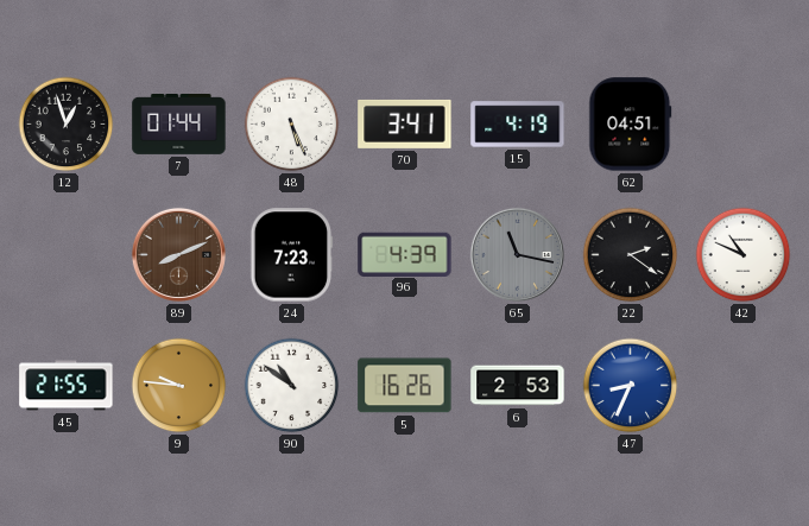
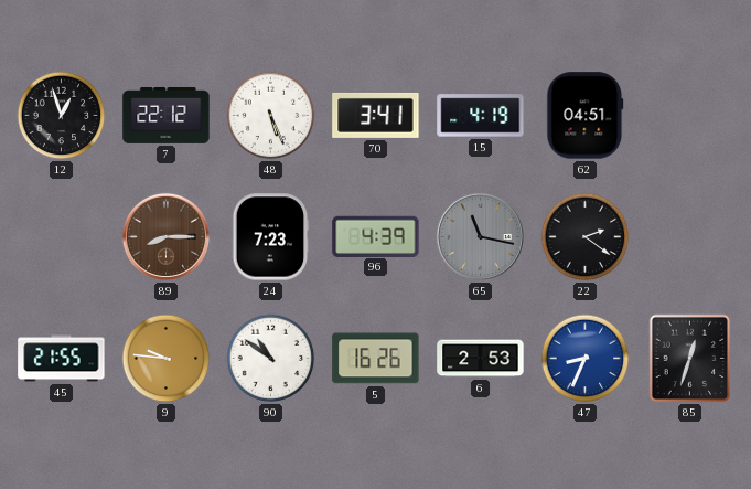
7: 01:44 -> 22:12
89: 8:11 -> 8:15
42: 10:49 -> none
85: none -> 12:33
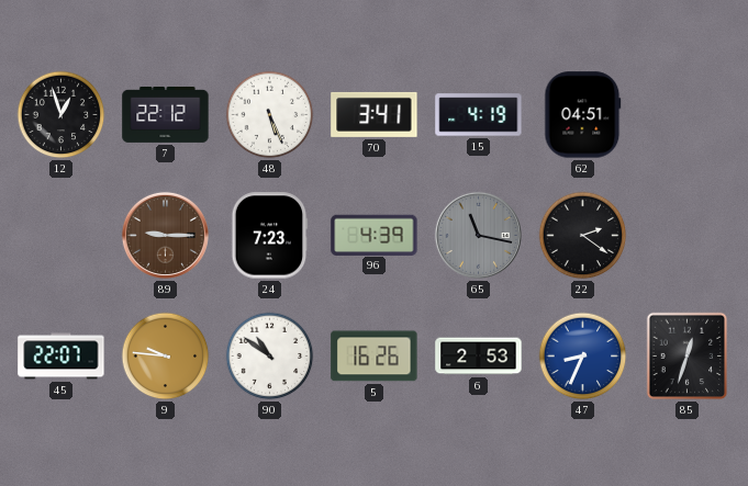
89: 8:15 -> 9:15
45: 21:55 -> 22:07
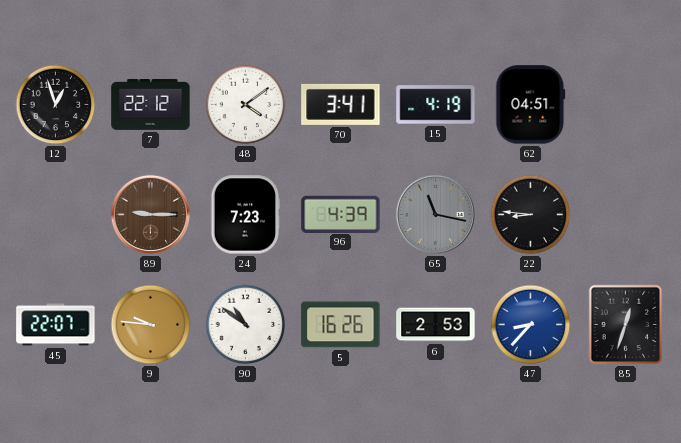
48: 5:26 -> 4:09
22: 2:21 -> 8:46
47: 8:34 -> 8:37
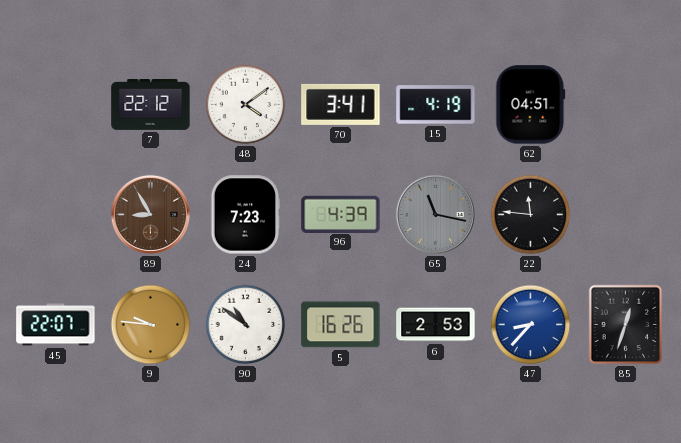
12: 12:57 -> none
89: 9:15 -> 8:55
22: 8:46 -> 11:46
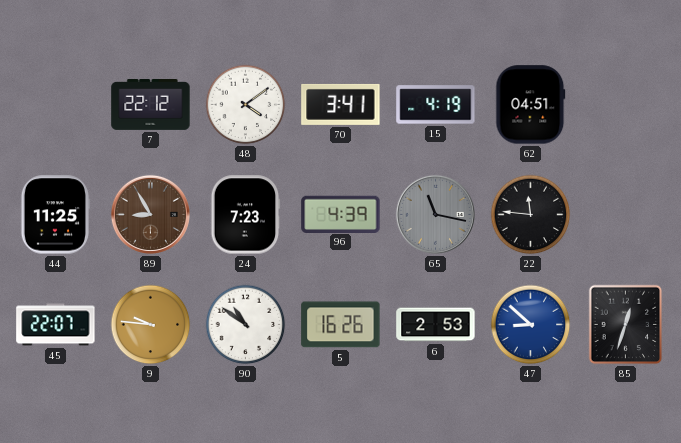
44: none -> 11:25
47: 8:37 -> 8:52
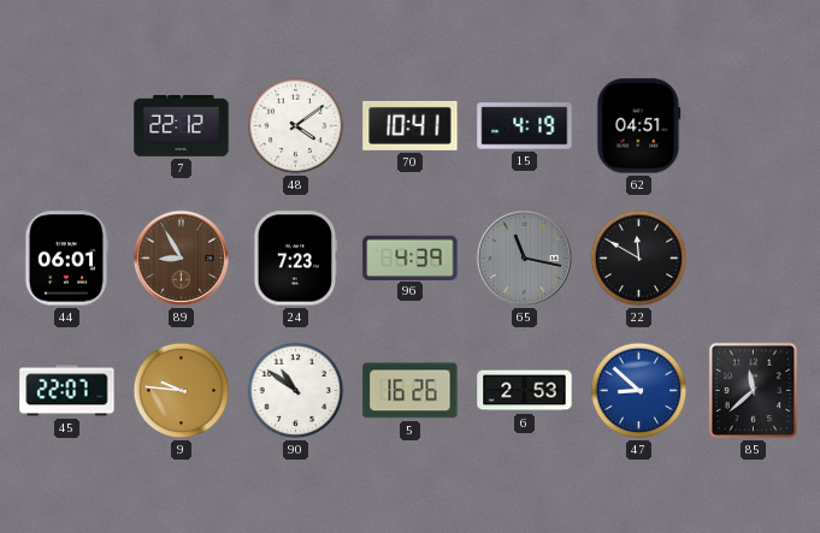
70: 3:41 -> 10:41
44: 11:25 -> 06:01
22: 11:46 -> 11:50
85: 12:33 -> 11:38
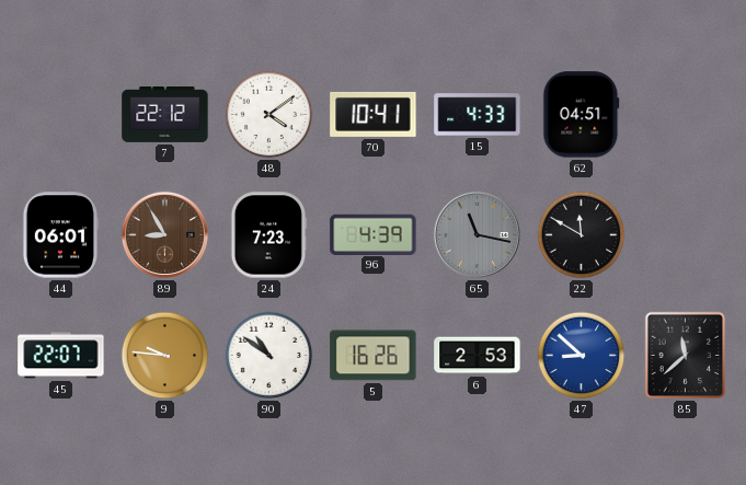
15: 4:19 -> 4:33
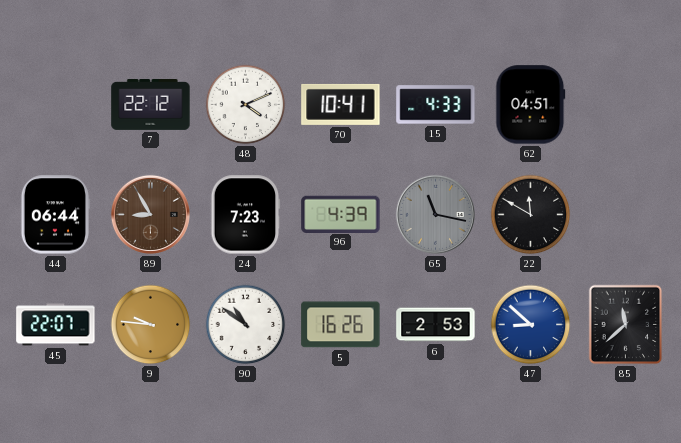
48: 4:09 -> 4:11
44: 06:01 -> 06:44
